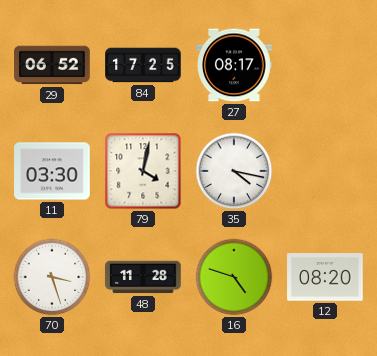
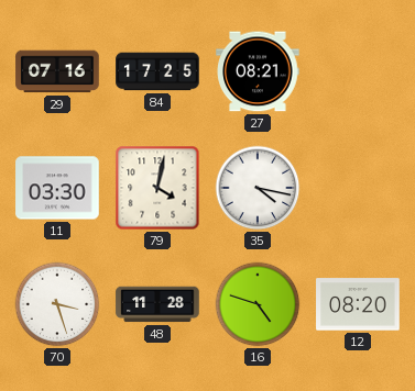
29: 06:52 -> 07:16
27: 08:17 -> 08:21
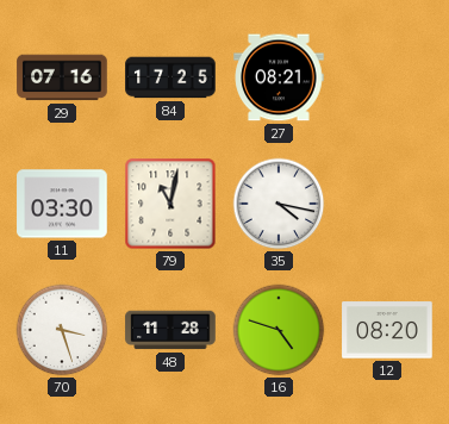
79: 4:02 -> 11:02
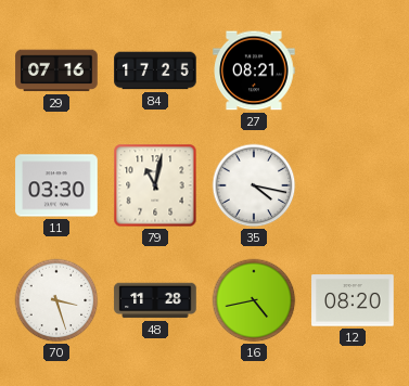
16: 4:48 -> 4:43
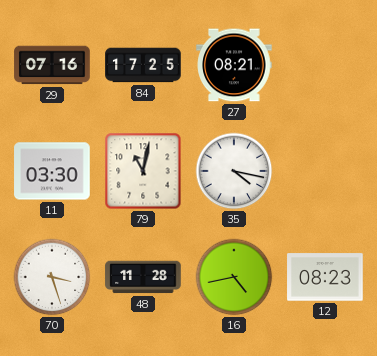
12: 08:20 -> 08:23
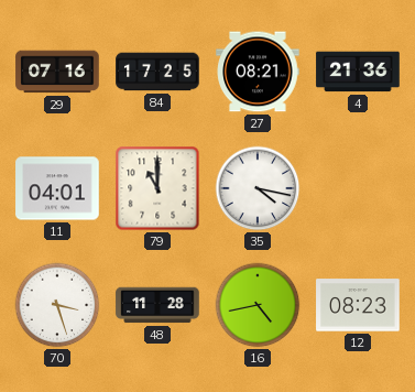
4: none -> 21:36
11: 03:30 -> 04:01
79: 11:02 -> 11:00
